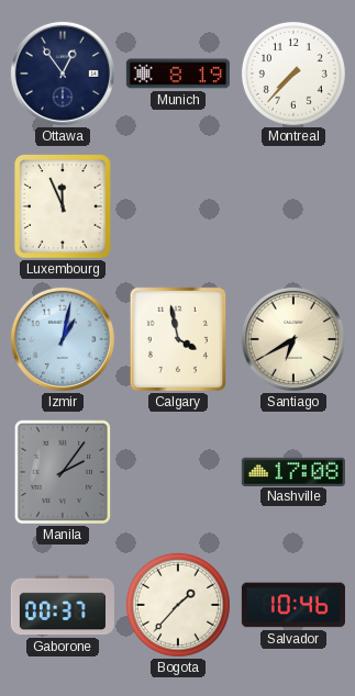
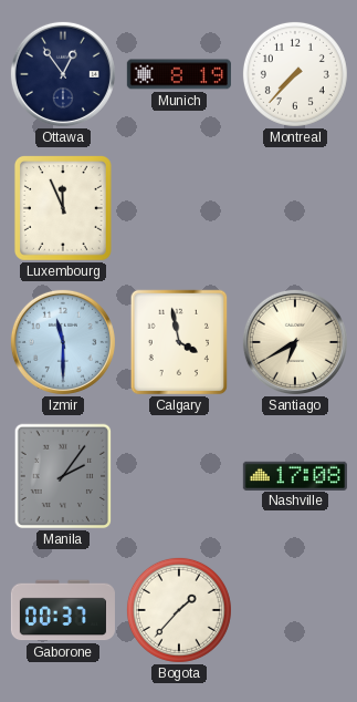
Izmir: 1:02 -> 11:30
Salvador: 10:46 -> none
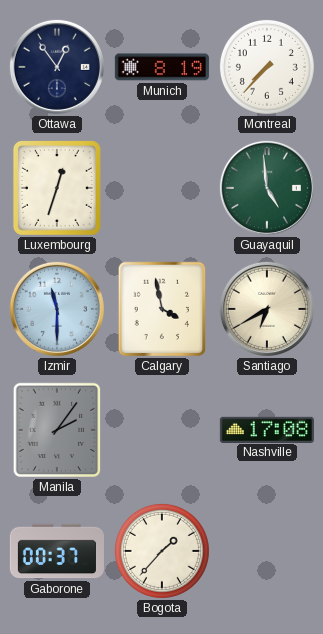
Luxembourg: 11:56 -> 12:33
Guayaquil: none -> 4:59
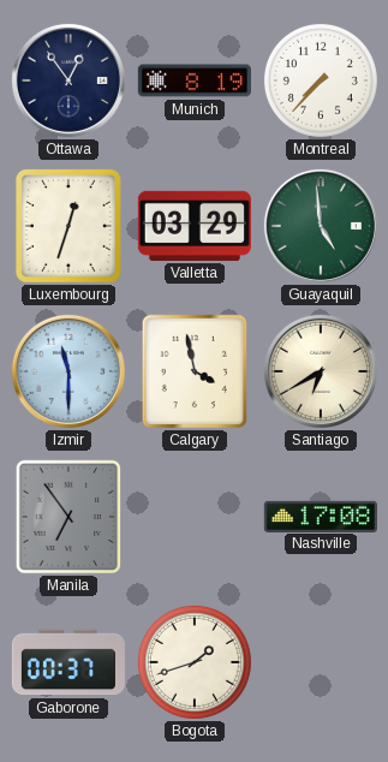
Valletta: none -> 03:29
Manila: 2:06 -> 6:54
Bogota: 1:37 -> 1:42
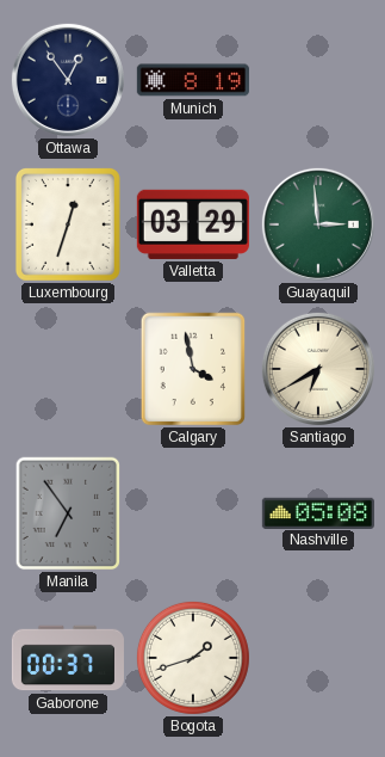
Montreal: 7:37 -> none
Guayaquil: 4:59 -> 2:59
Izmir: 11:30 -> none
Nashville: 17:08 -> 05:08
